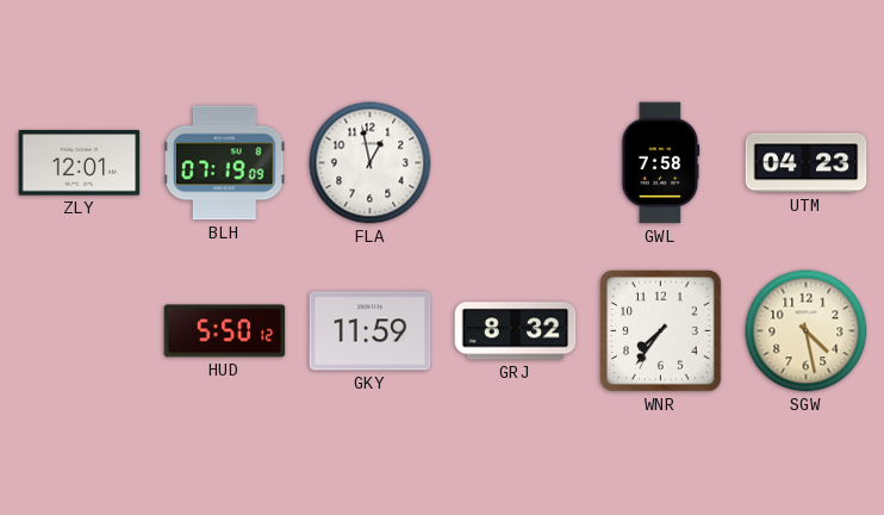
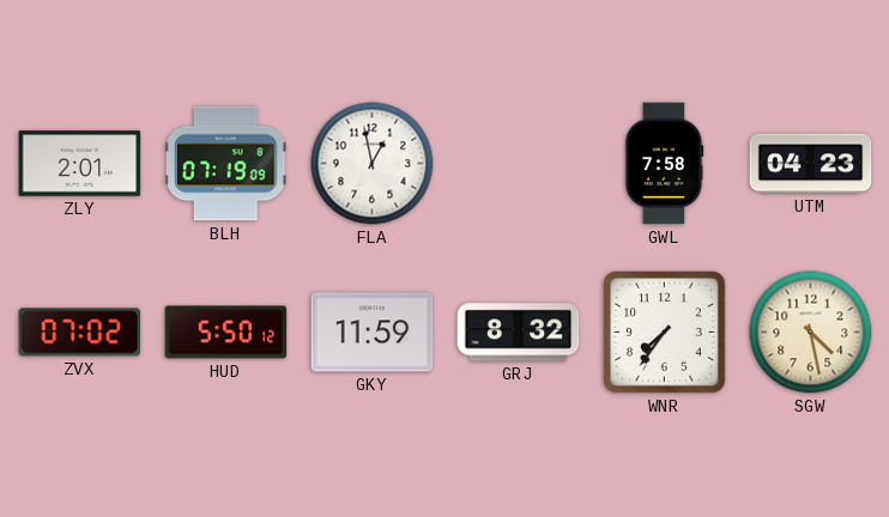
ZLY: 12:01 -> 2:01
ZVX: none -> 07:02
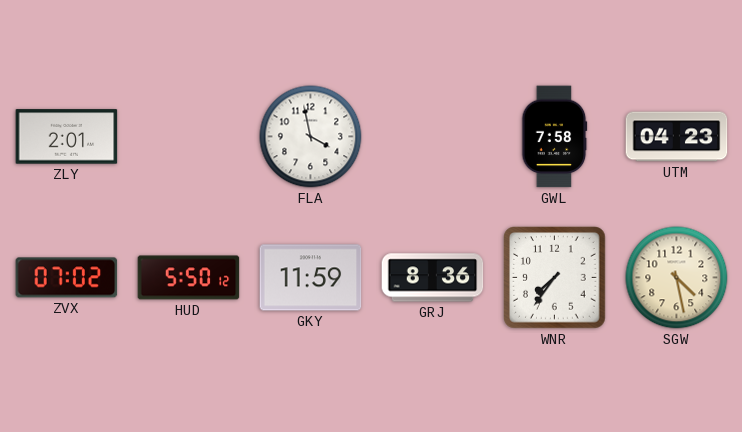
BLH: 07:19 -> none
FLA: 12:58 -> 3:58
GRJ: 8:32 -> 8:36
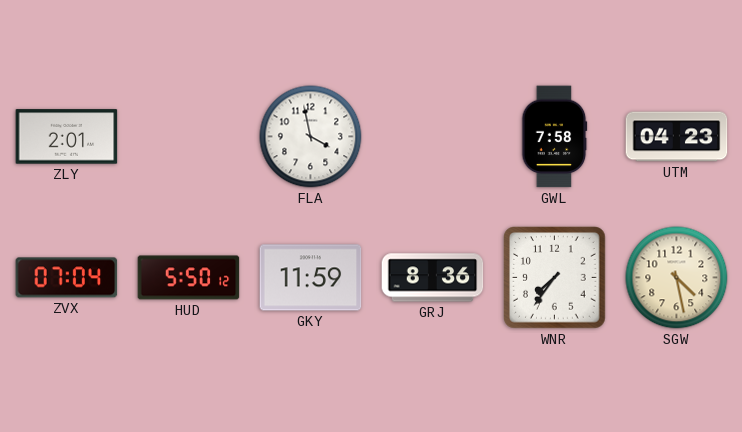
ZVX: 07:02 -> 07:04
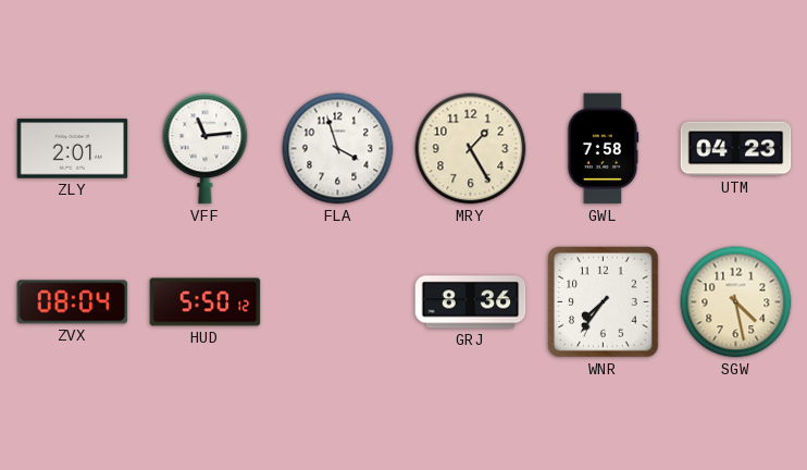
VFF: none -> 11:14
FLA: 3:58 -> 3:57
MRY: none -> 1:25
ZVX: 07:04 -> 08:04
GKY: 11:59 -> none
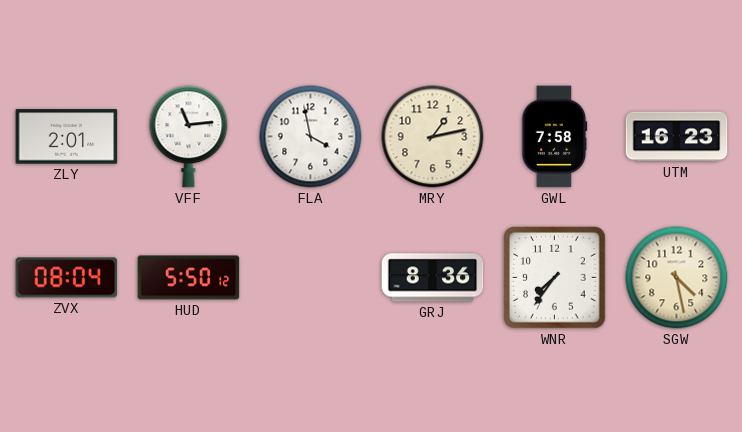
FLA: 3:57 -> 3:58
MRY: 1:25 -> 1:13
UTM: 04:23 -> 16:23
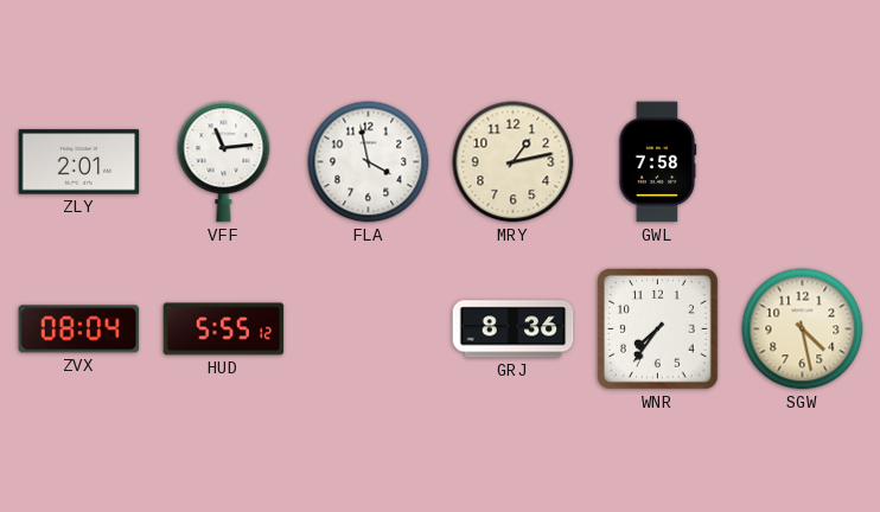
UTM: 16:23 -> none
HUD: 5:50 -> 5:55
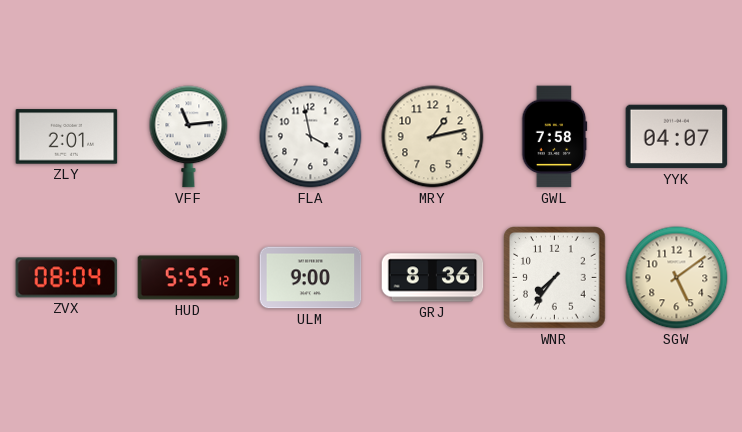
YYK: none -> 04:07
ULM: none -> 9:00
SGW: 4:28 -> 5:09
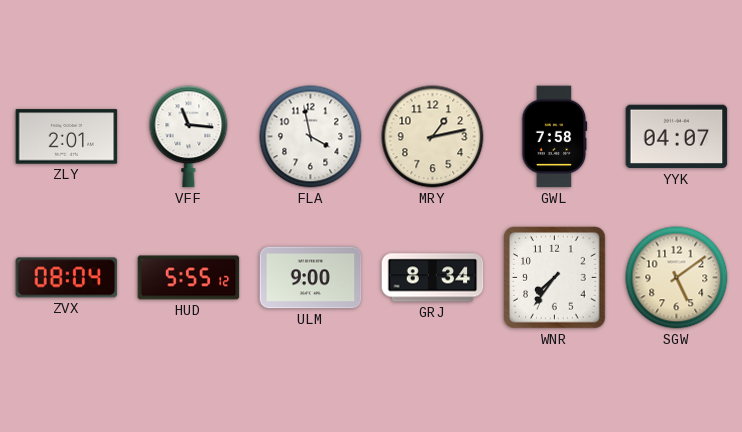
VFF: 11:14 -> 11:16
GRJ: 8:36 -> 8:34
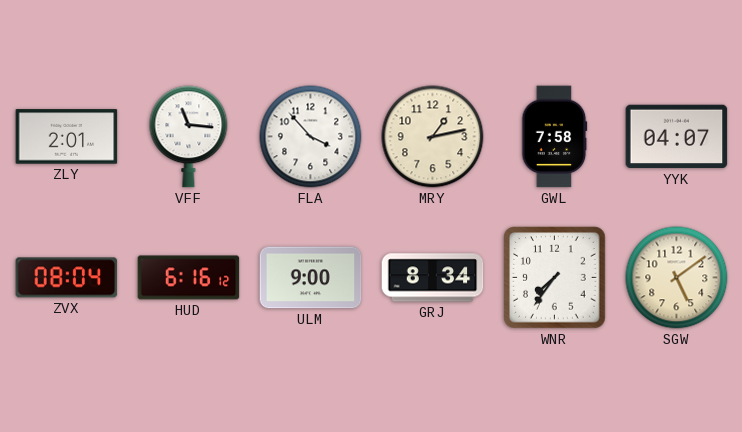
FLA: 3:58 -> 3:53
HUD: 5:55 -> 6:16
